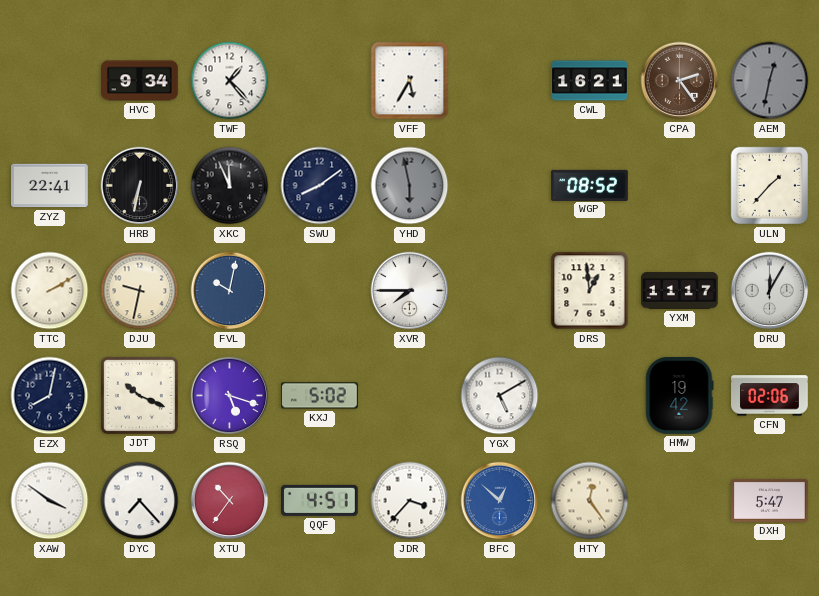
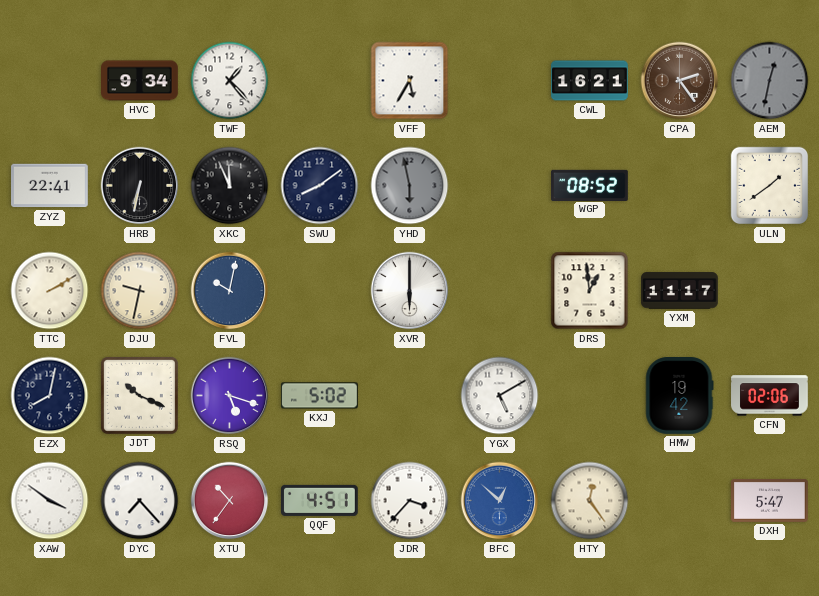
ULN: 1:37 -> 1:39
XVR: 7:45 -> 6:00
DRU: 12:05 -> none
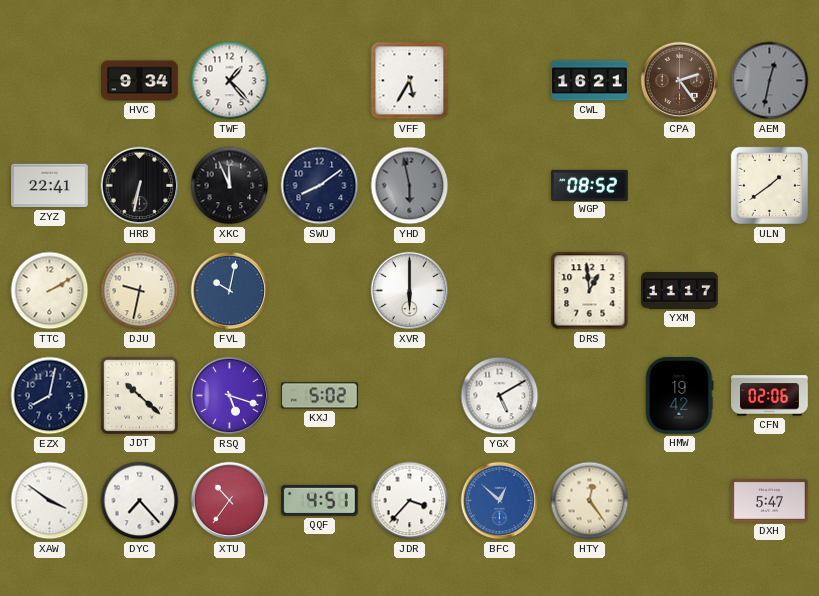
JDT: 10:19 -> 10:22
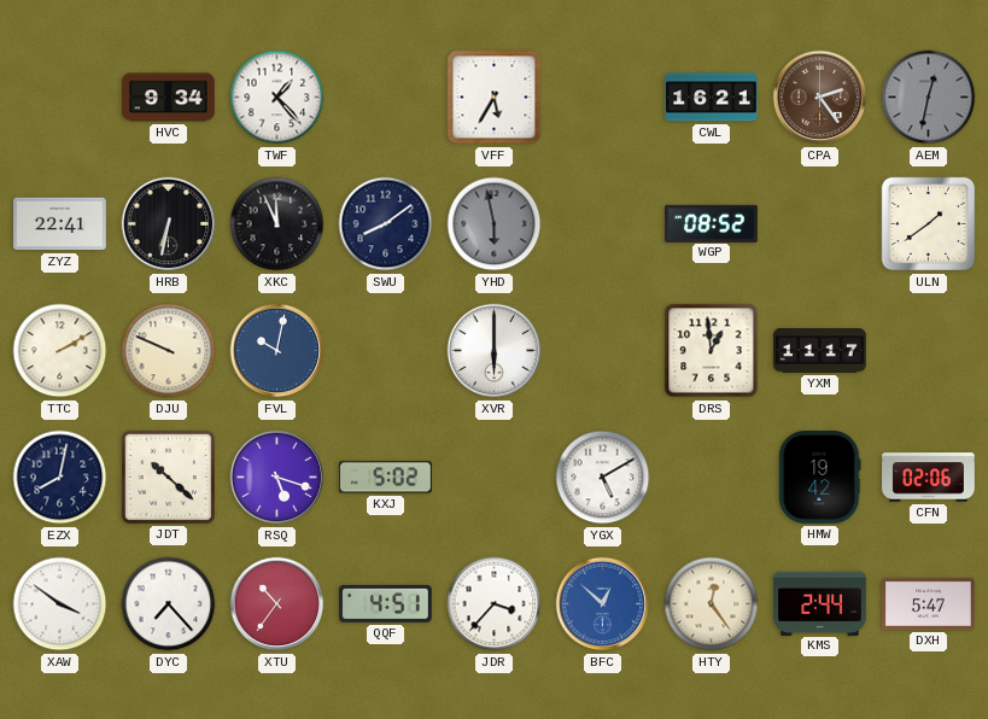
DJU: 9:32 -> 9:49
KMS: none -> 2:44
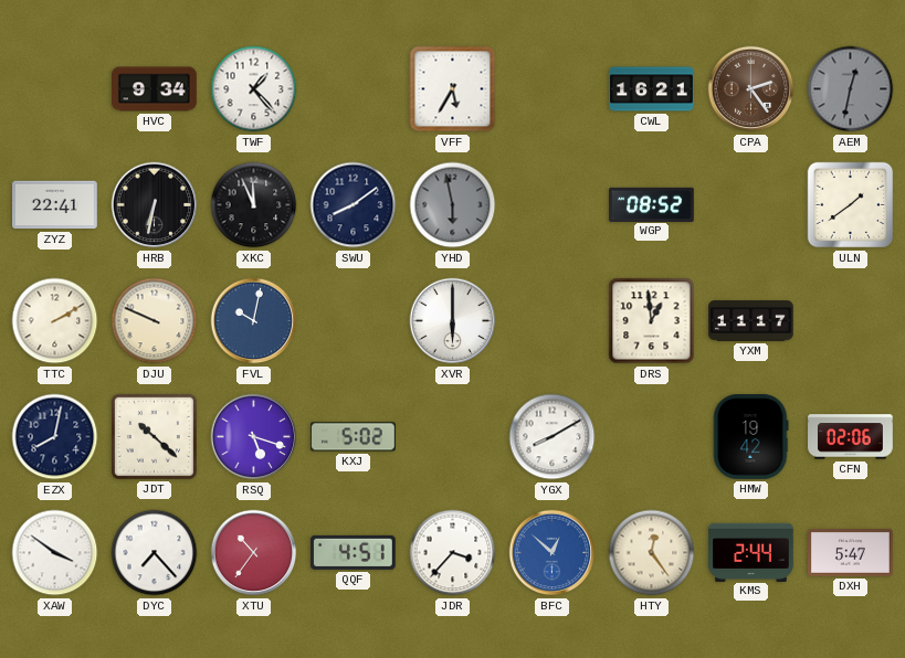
YGX: 5:10 -> 8:10
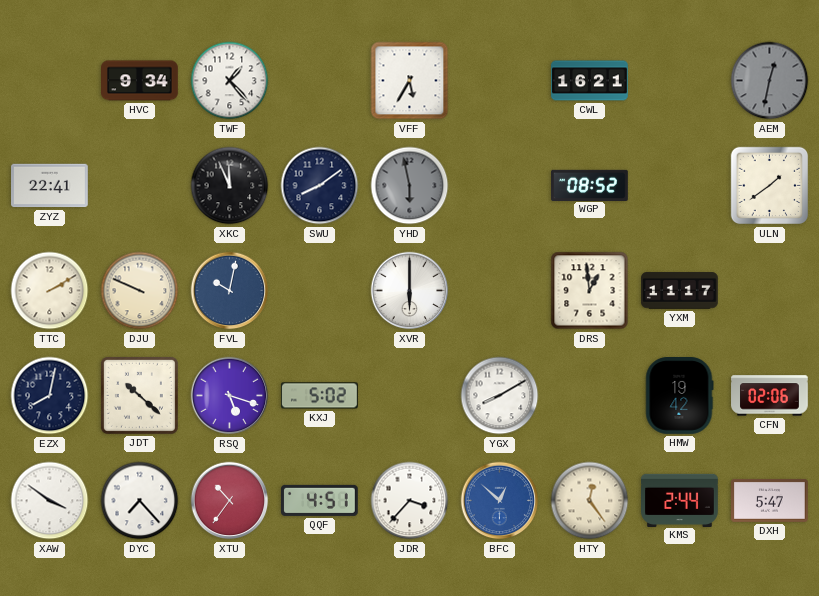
CPA: 2:24 -> none
HRB: 6:32 -> none
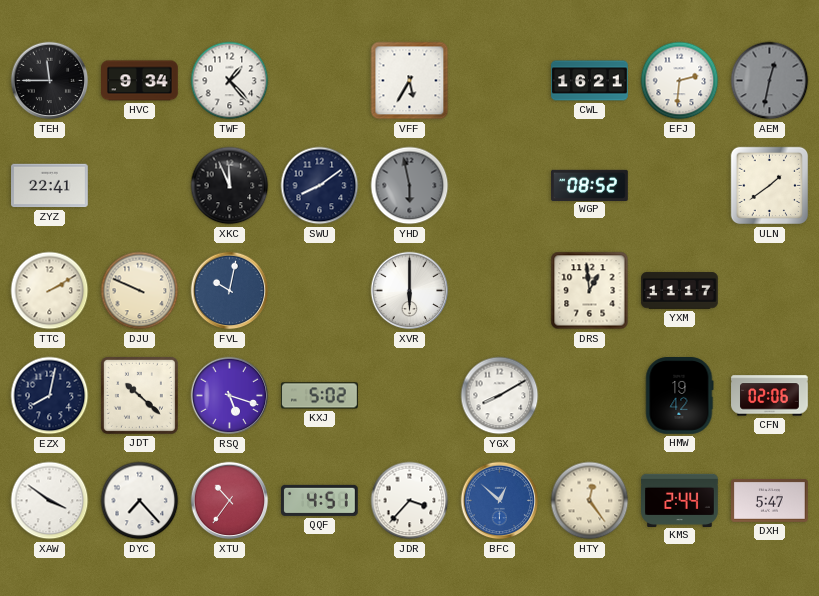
TEH: none -> 11:45
EFJ: none -> 2:31
